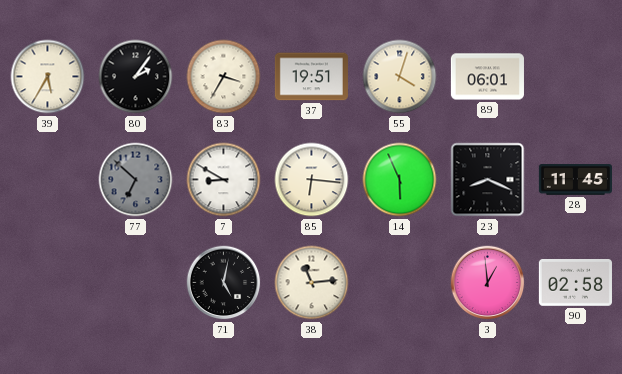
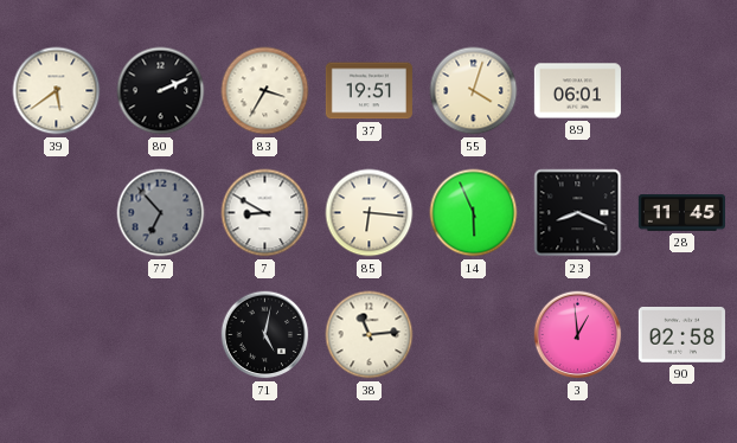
39: 5:35 -> 5:39
80: 2:06 -> 2:11
77: 6:52 -> 6:53
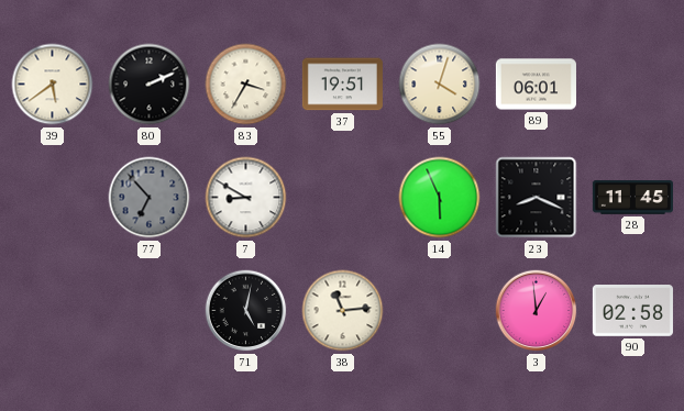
85: 6:16 -> none
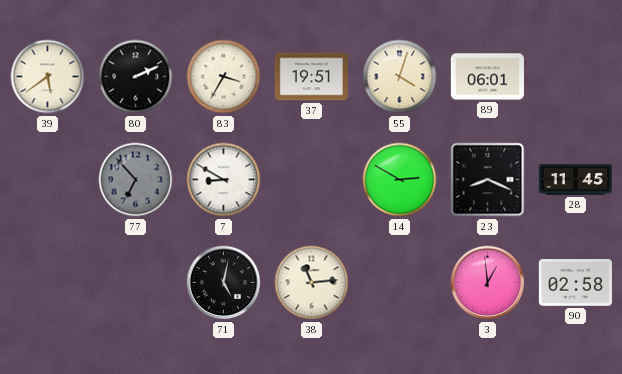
14: 5:56 -> 2:50
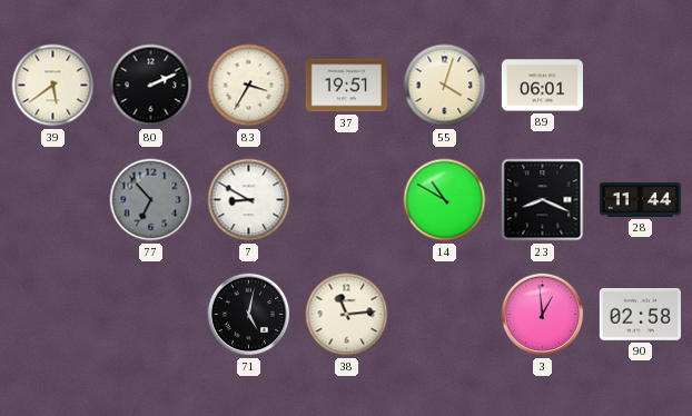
14: 2:50 -> 10:50
28: 11:45 -> 11:44
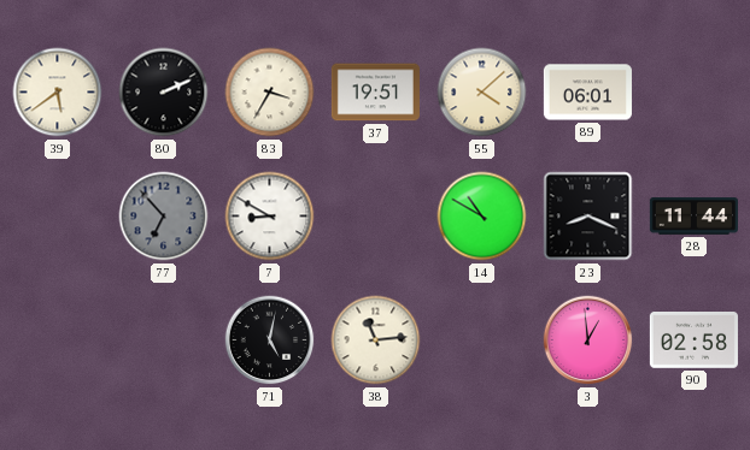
55: 4:03 -> 4:08
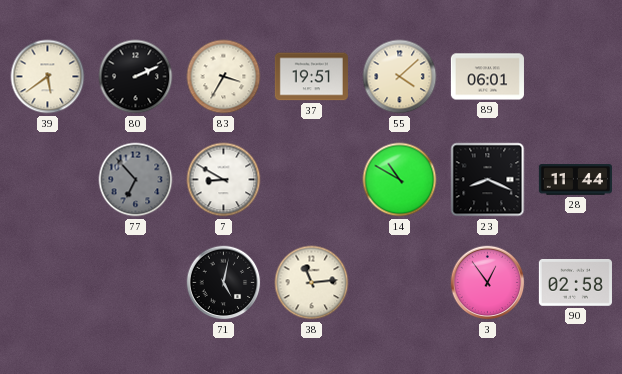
3: 12:59 -> 12:54
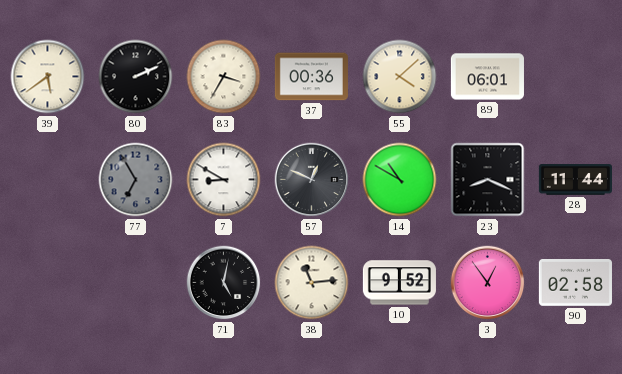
37: 19:51 -> 00:36
77: 6:53 -> 6:55
57: none -> 12:49
10: none -> 9:52
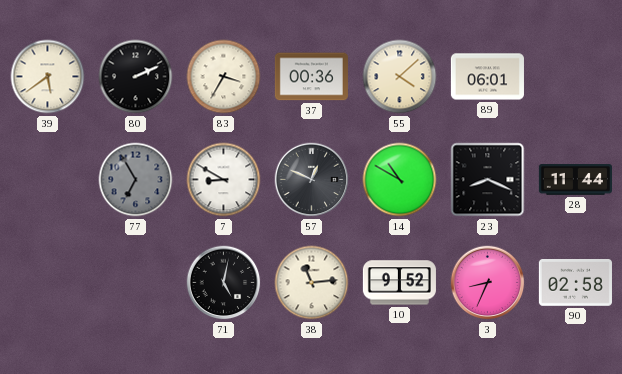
3: 12:54 -> 8:34
